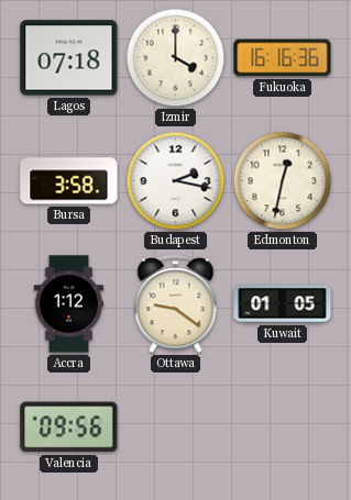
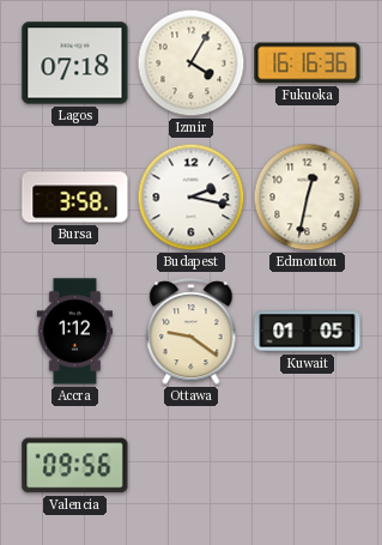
Izmir: 4:00 -> 4:05
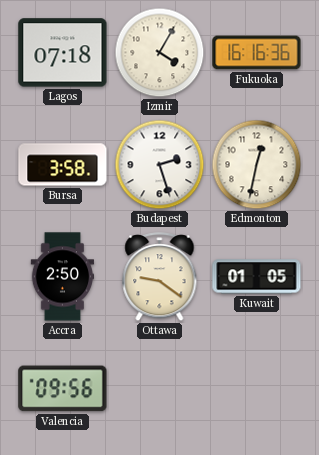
Budapest: 2:17 -> 2:27
Accra: 1:12 -> 2:50
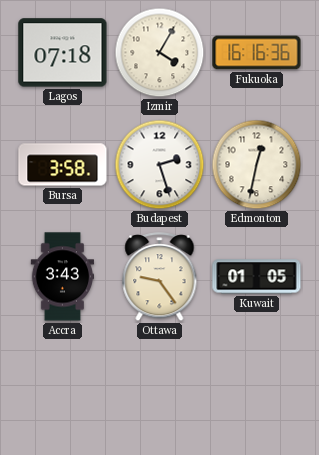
Accra: 2:50 -> 3:43
Ottawa: 9:21 -> 9:24
Valencia: 09:56 -> none
